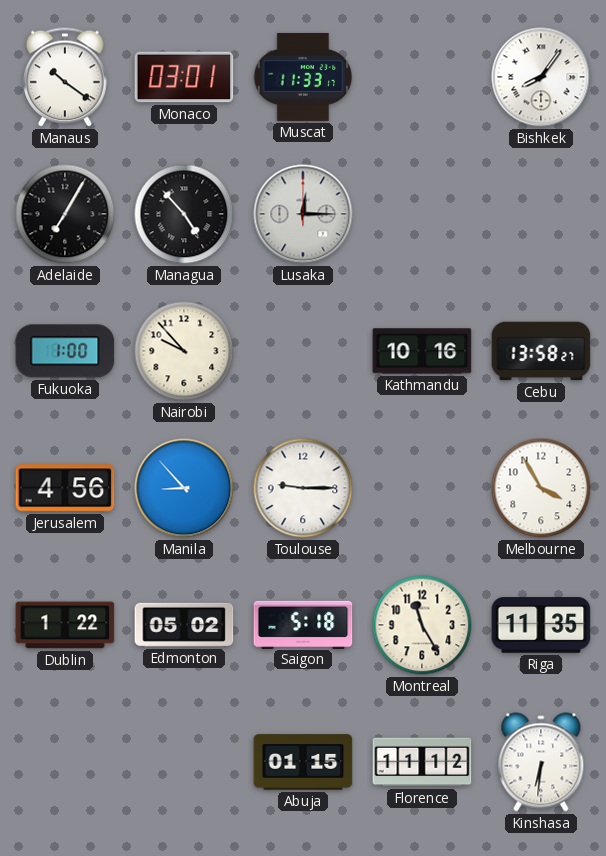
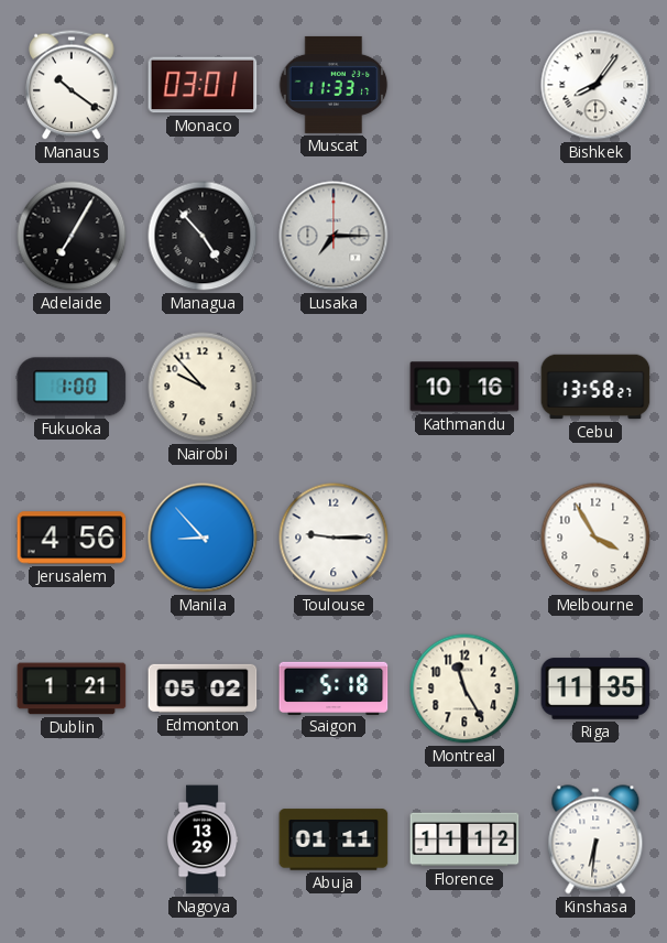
Lusaka: 12:15 -> 7:15
Dublin: 1:22 -> 1:21
Nagoya: none -> 13:29
Abuja: 01:15 -> 01:11
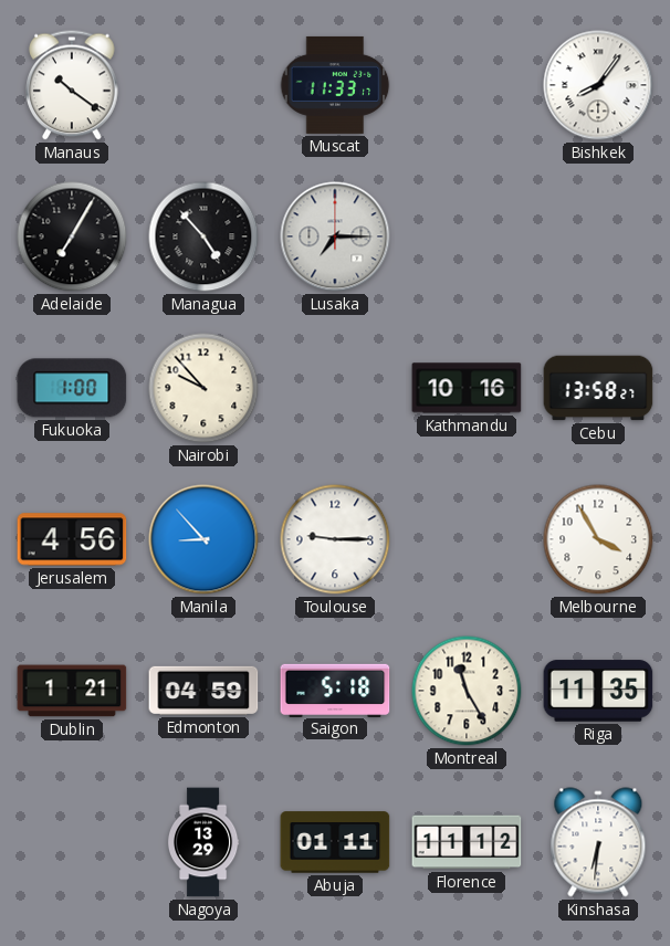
Monaco: 03:01 -> none
Edmonton: 05:02 -> 04:59
